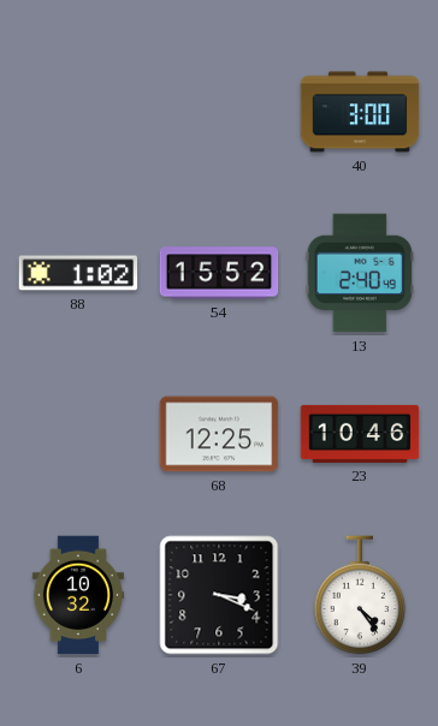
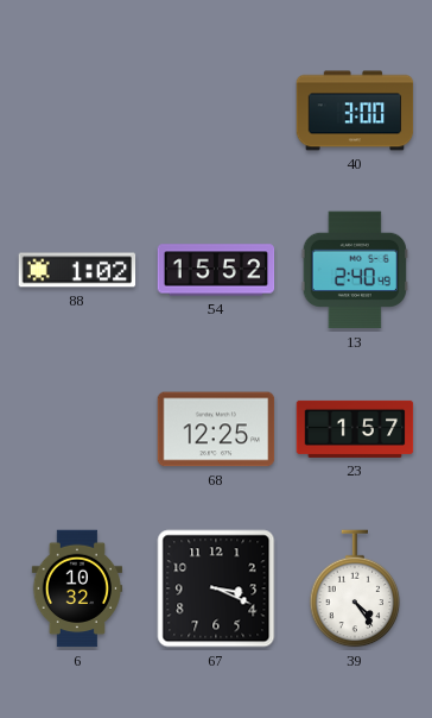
23: 10:46 -> 1:57
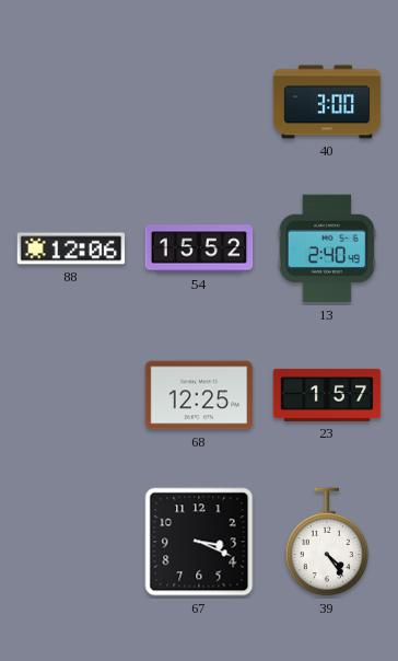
88: 1:02 -> 12:06
6: 10:32 -> none
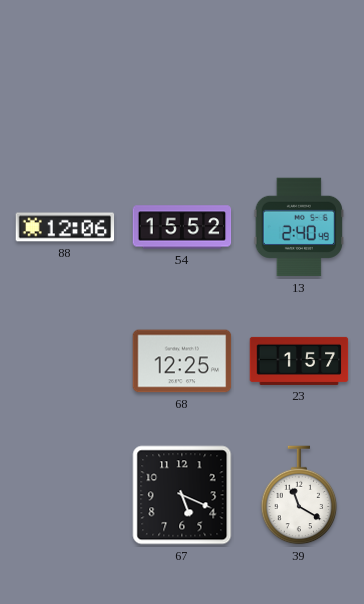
40: 3:00 -> none
67: 3:19 -> 5:19
39: 4:24 -> 11:20
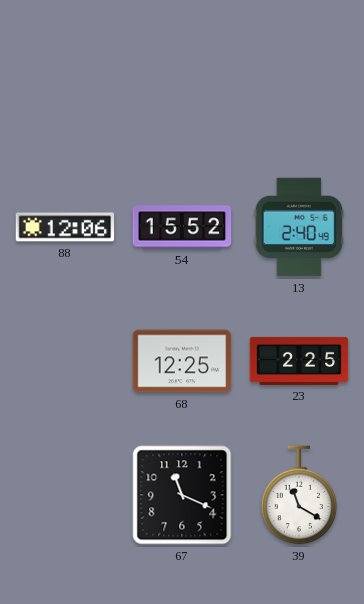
23: 1:57 -> 2:25
67: 5:19 -> 11:19
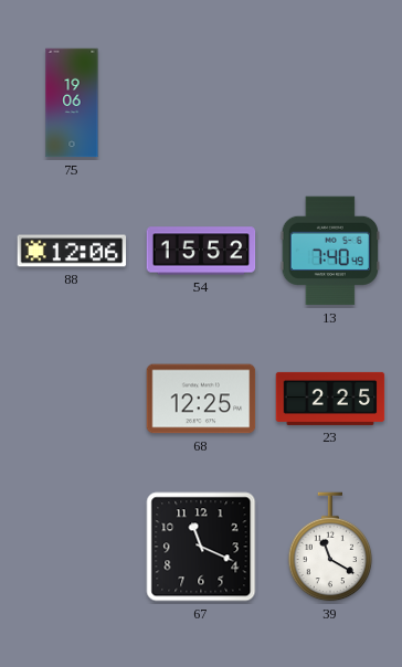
75: none -> 19:06
13: 2:40 -> 7:40
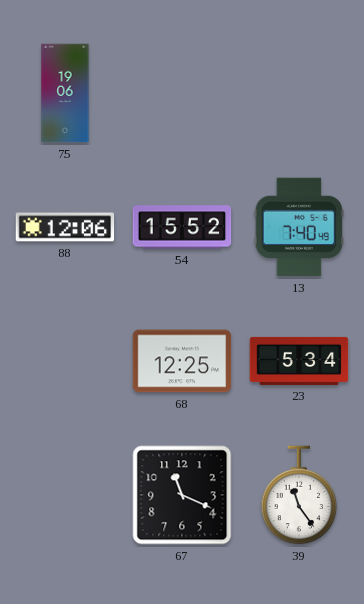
23: 2:25 -> 5:34
39: 11:20 -> 11:24
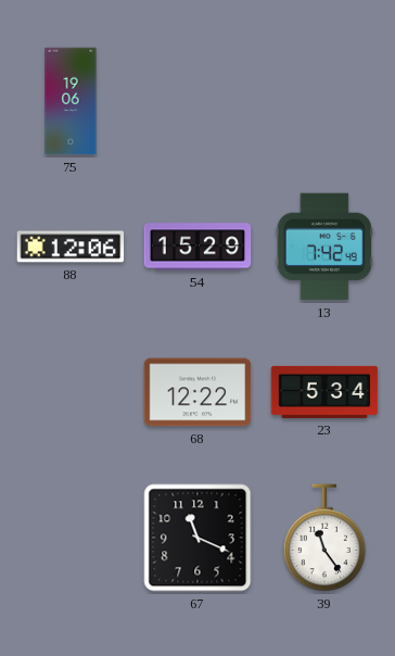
54: 15:52 -> 15:29
13: 7:40 -> 7:42
68: 12:25 -> 12:22
